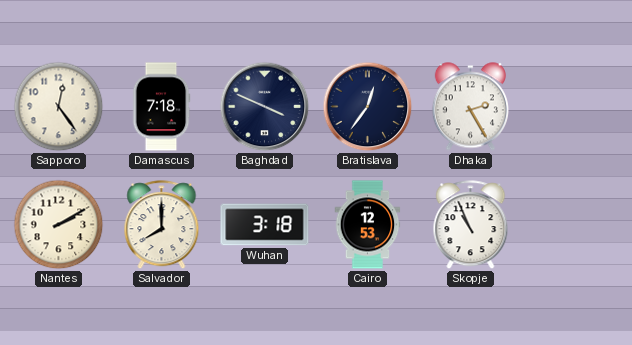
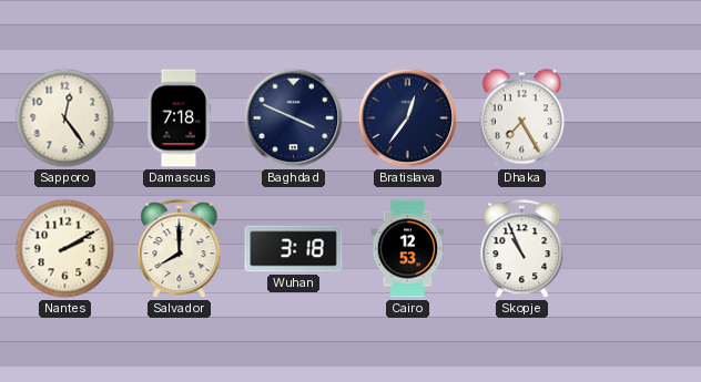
Dhaka: 2:25 -> 7:25
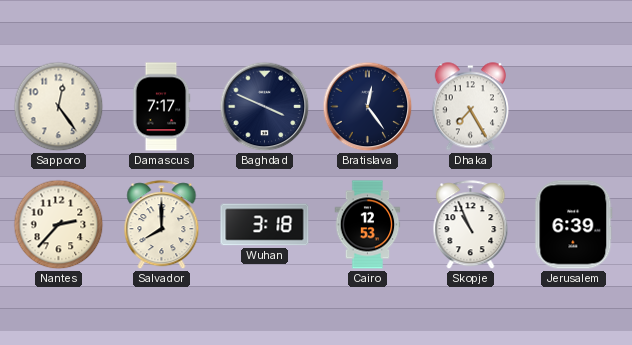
Damascus: 7:18 -> 7:17
Bratislava: 12:36 -> 12:24
Nantes: 2:10 -> 2:37
Jerusalem: none -> 6:39
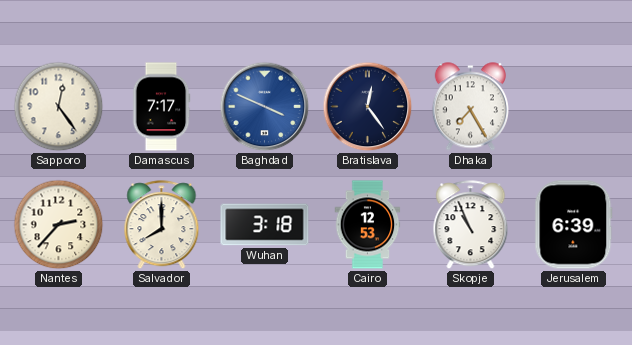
Baghdad dial: navy -> blue
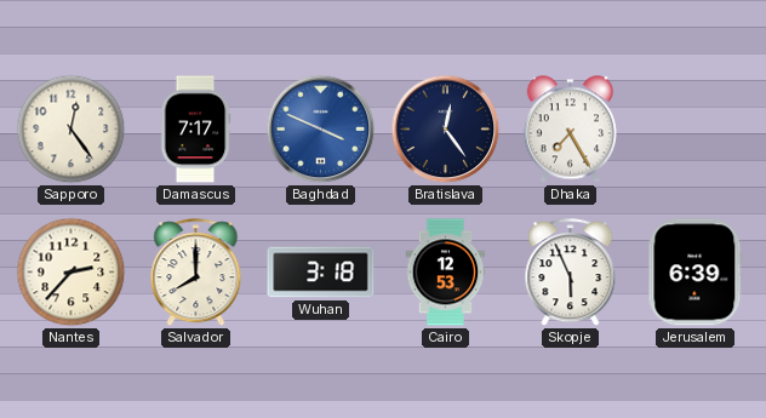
Skopje: 10:56 -> 5:56
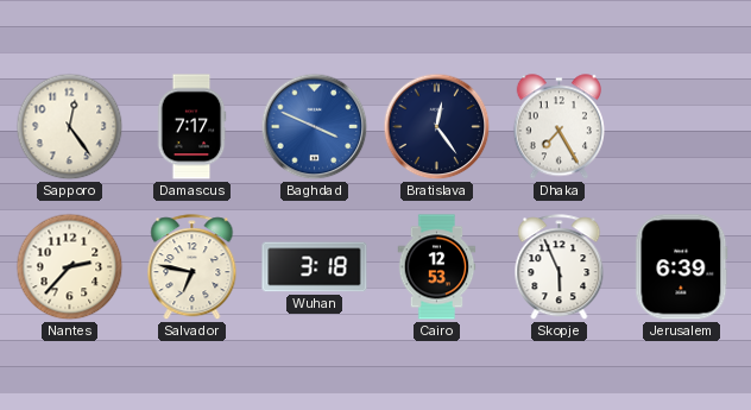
Salvador: 8:00 -> 6:47
